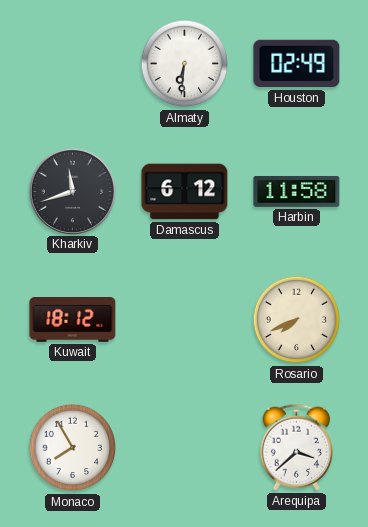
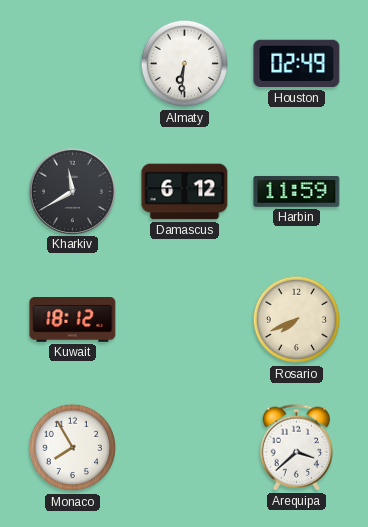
Kharkiv: 11:42 -> 11:40
Harbin: 11:58 -> 11:59
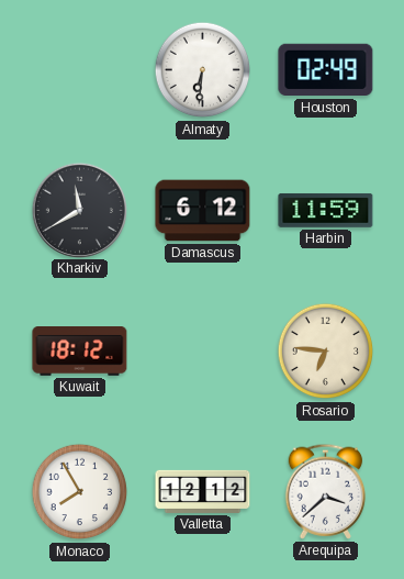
Rosario: 7:41 -> 6:46
Valletta: none -> 12:12
